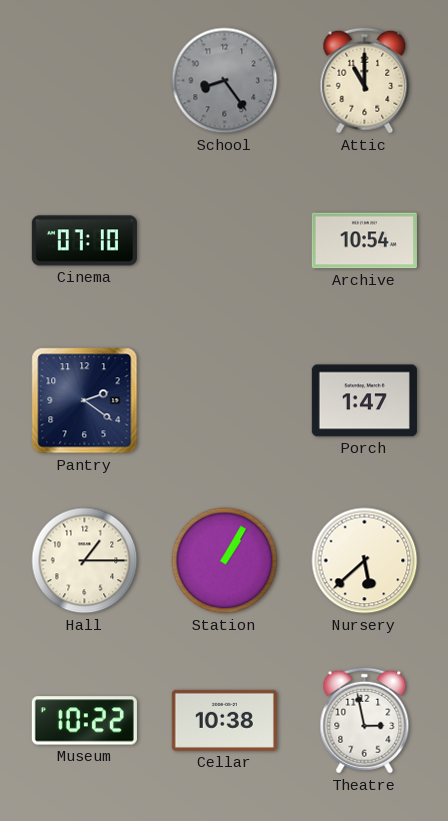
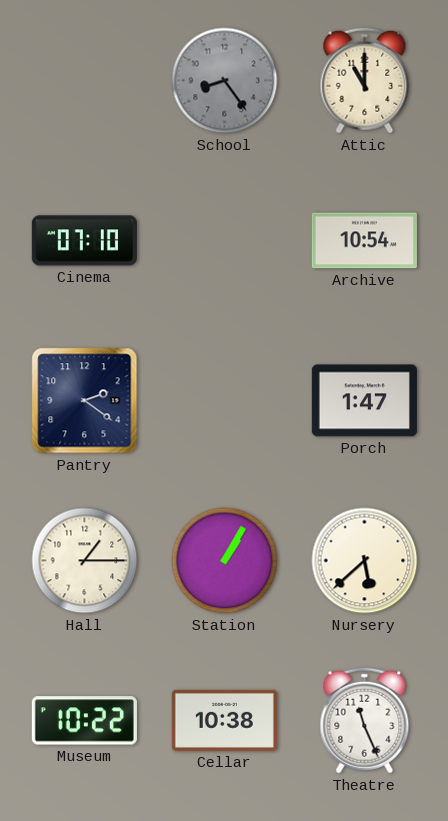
Theatre: 2:58 -> 11:26
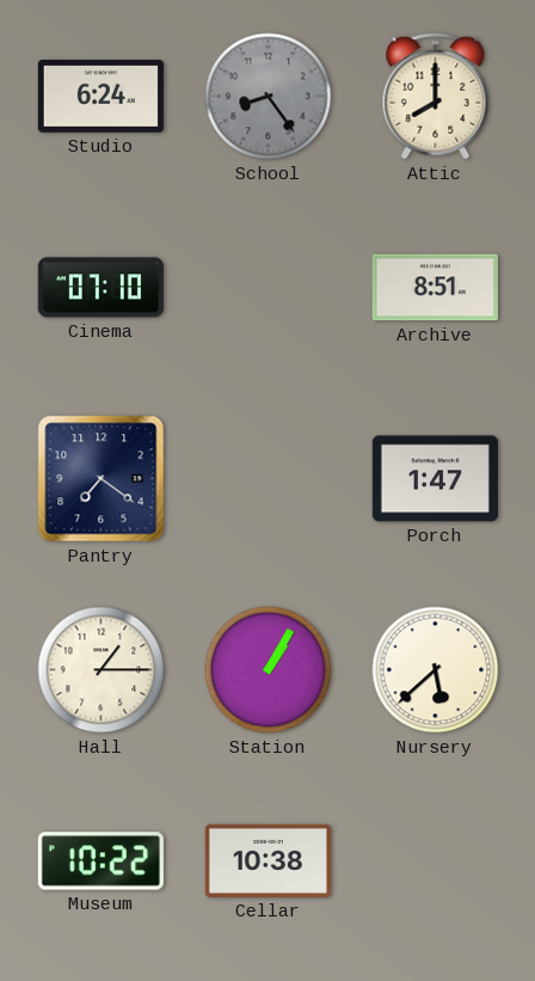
Studio: none -> 6:24
Attic: 11:00 -> 8:00
Archive: 10:54 -> 8:51
Pantry: 2:21 -> 7:21
Theatre: 11:26 -> none
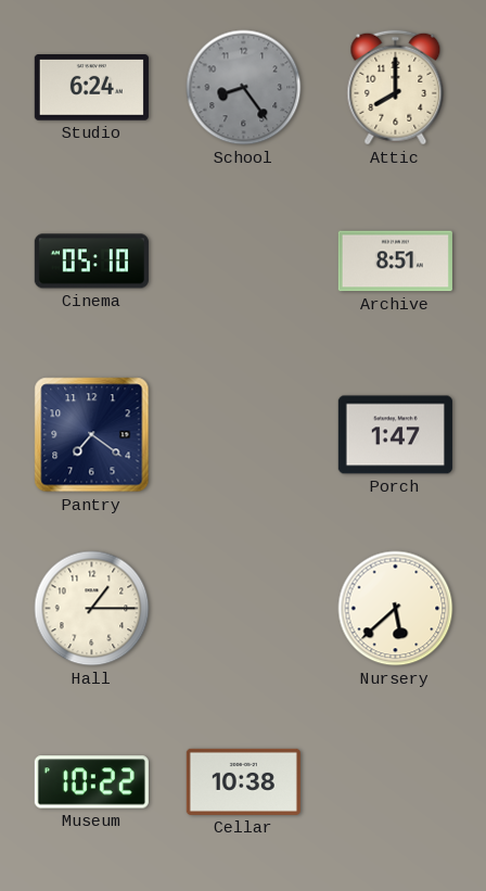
Cinema: 07:10 -> 05:10
Station: 1:05 -> none
